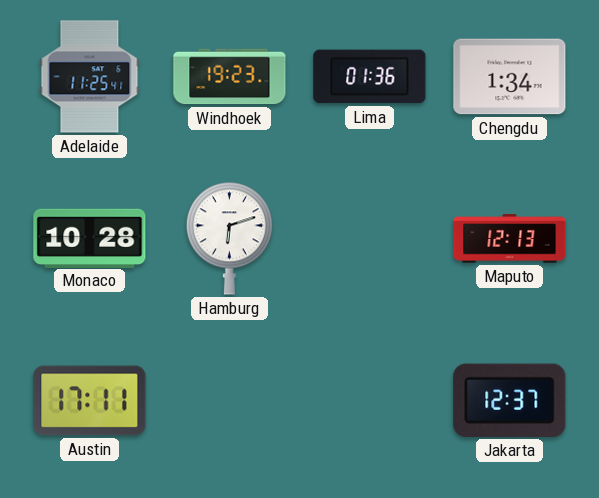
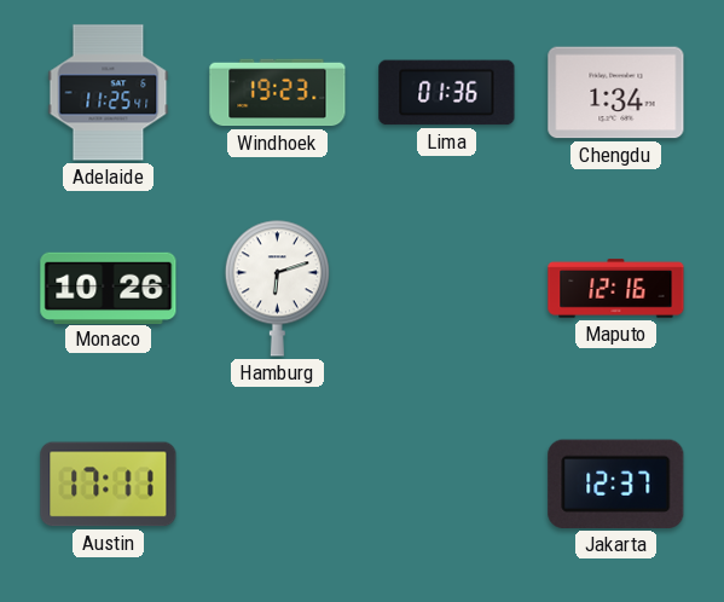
Monaco: 10:28 -> 10:26
Maputo: 12:13 -> 12:16
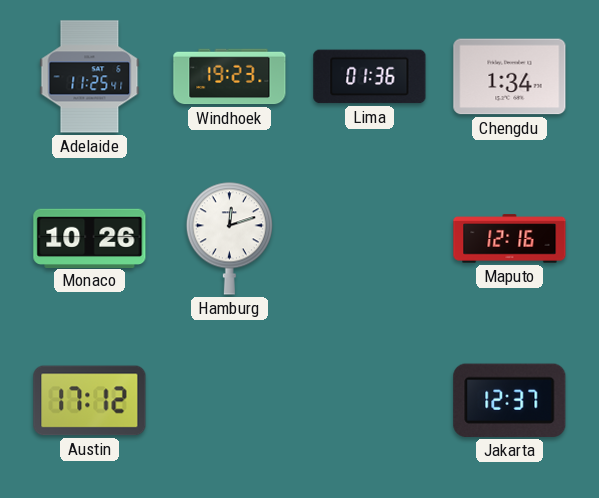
Hamburg: 6:12 -> 12:12
Austin: 17:11 -> 17:12
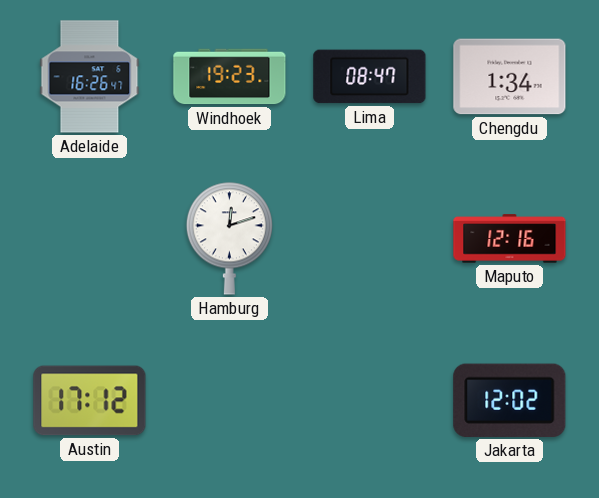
Adelaide: 11:25 -> 16:26
Lima: 01:36 -> 08:47
Monaco: 10:26 -> none
Jakarta: 12:37 -> 12:02
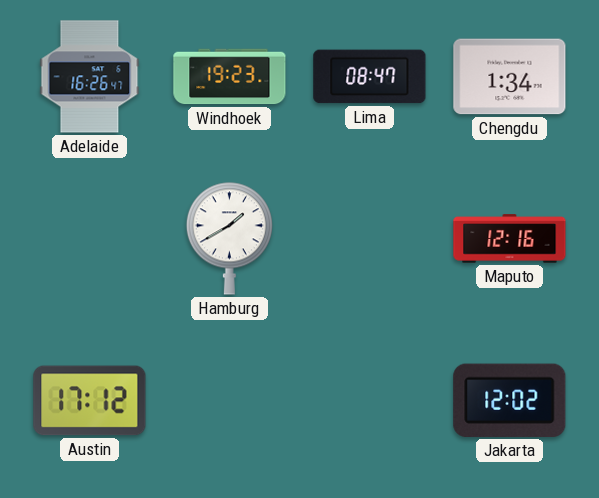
Hamburg: 12:12 -> 1:40
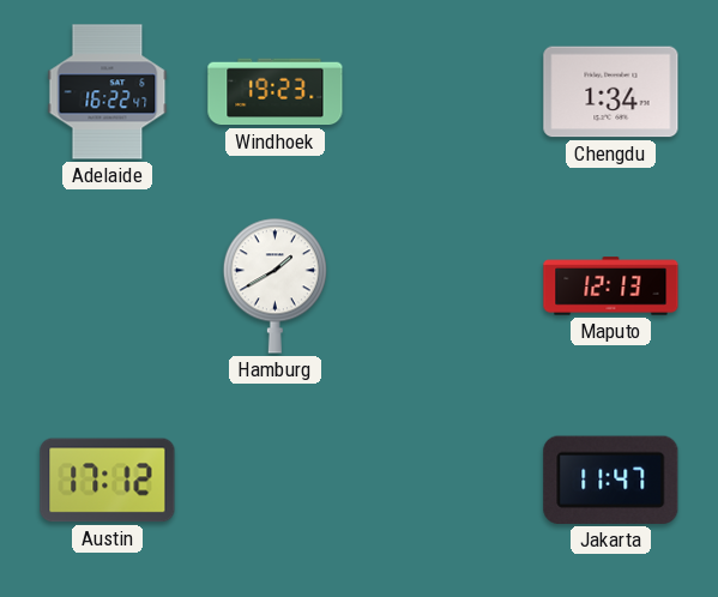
Adelaide: 16:26 -> 16:22
Lima: 08:47 -> none
Maputo: 12:16 -> 12:13
Jakarta: 12:02 -> 11:47
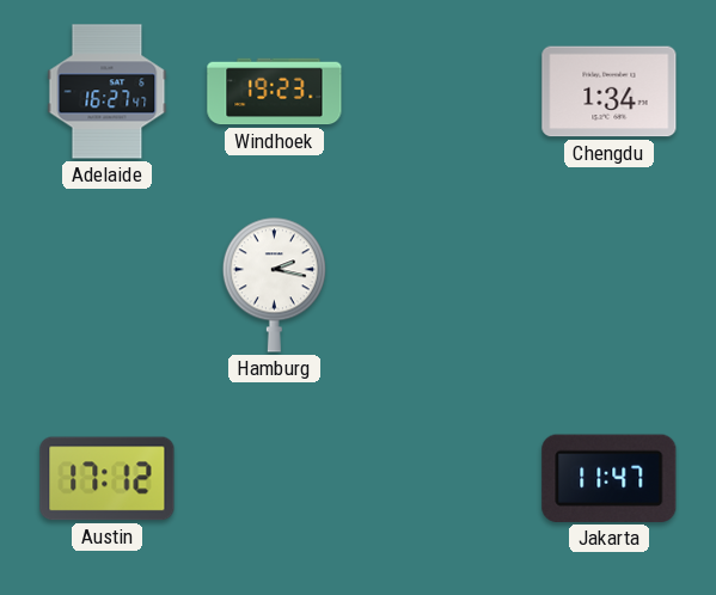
Adelaide: 16:22 -> 16:27
Hamburg: 1:40 -> 2:17
Maputo: 12:13 -> none
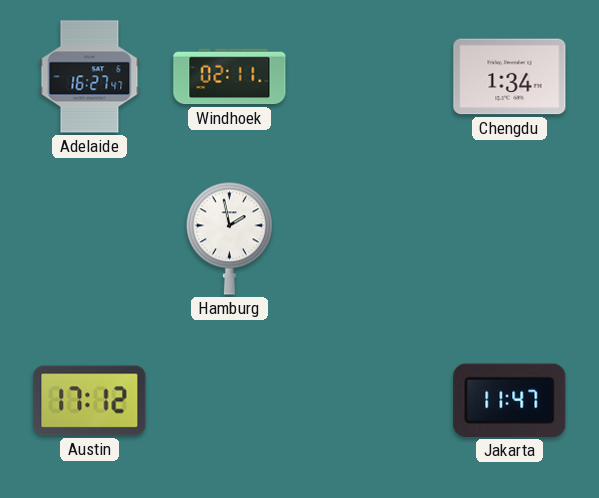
Windhoek: 19:23 -> 02:11
Hamburg: 2:17 -> 1:58
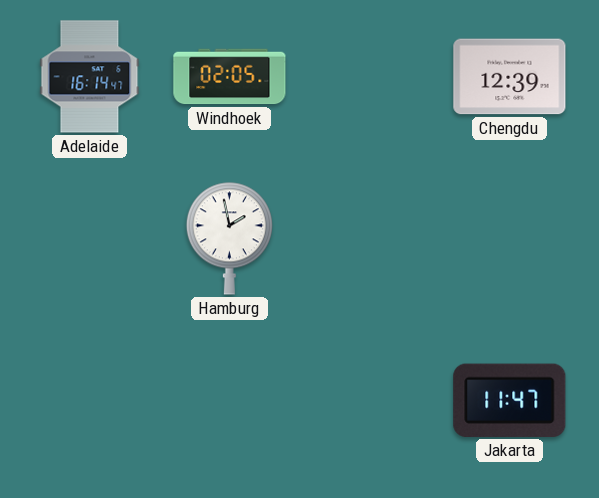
Adelaide: 16:27 -> 16:14
Windhoek: 02:11 -> 02:05
Chengdu: 1:34 -> 12:39
Austin: 17:12 -> none
